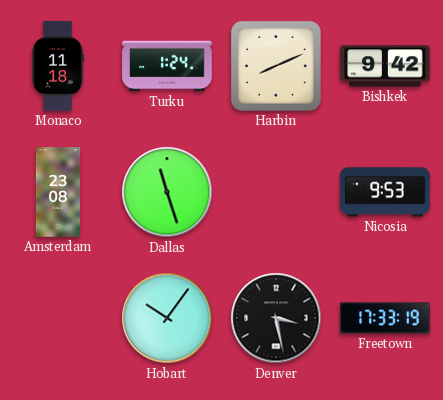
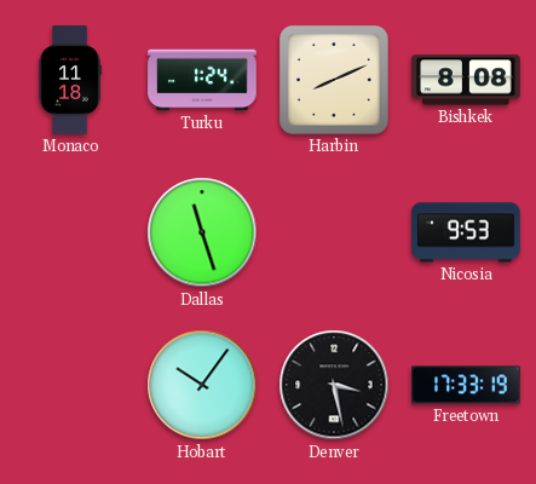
Bishkek: 9:42 -> 8:08
Amsterdam: 23:08 -> none
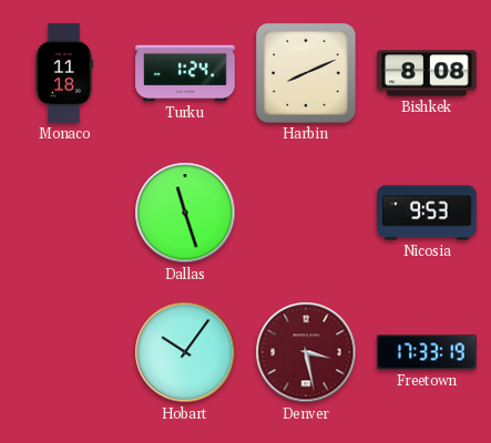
Denver dial: black -> burgundy
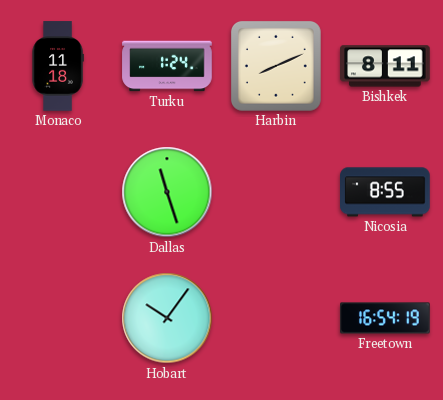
Bishkek: 8:08 -> 8:11
Nicosia: 9:53 -> 8:55
Denver: 3:28 -> none
Freetown: 17:33 -> 16:54
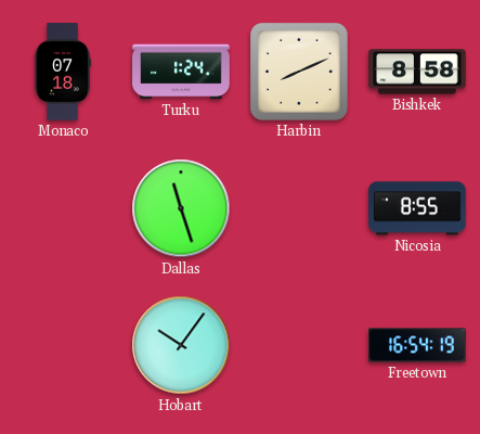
Monaco: 11:18 -> 07:18
Bishkek: 8:11 -> 8:58
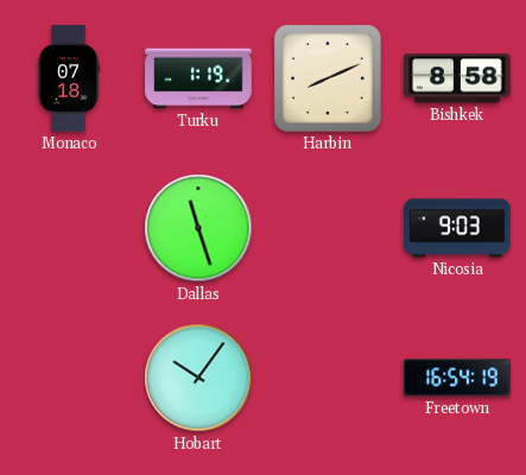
Turku: 1:24 -> 1:19
Nicosia: 8:55 -> 9:03
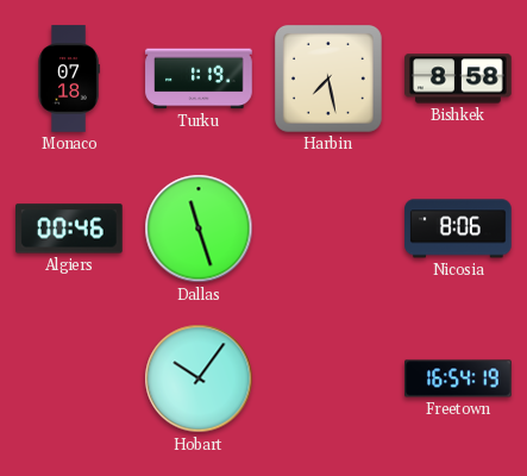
Harbin: 8:11 -> 7:28
Algiers: none -> 00:46
Nicosia: 9:03 -> 8:06
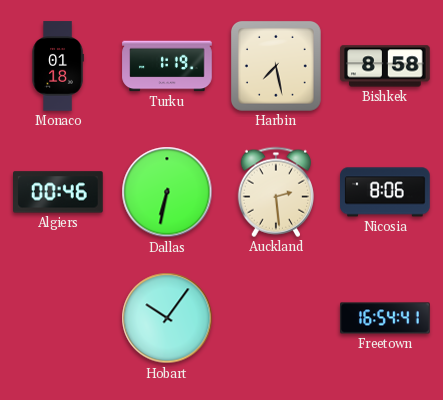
Monaco: 07:18 -> 01:18
Dallas: 11:27 -> 6:32
Auckland: none -> 2:29
Freetown: 16:54:19 -> 16:54:41
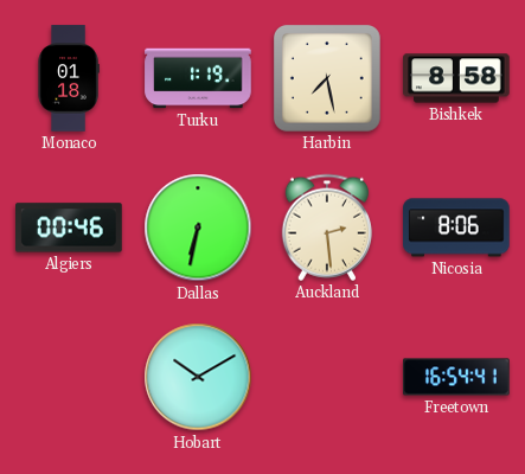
Hobart: 10:06 -> 10:10
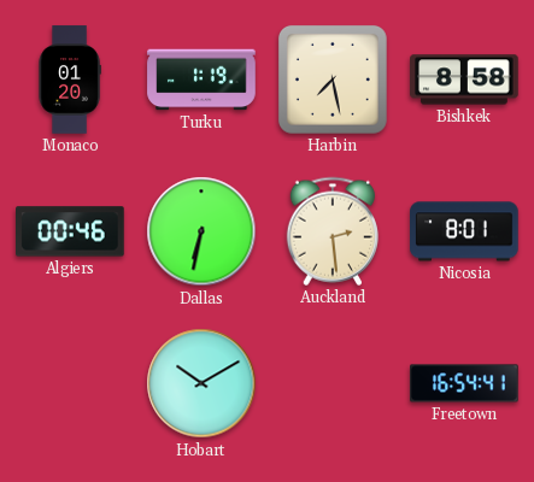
Monaco: 01:18 -> 01:20
Nicosia: 8:06 -> 8:01
